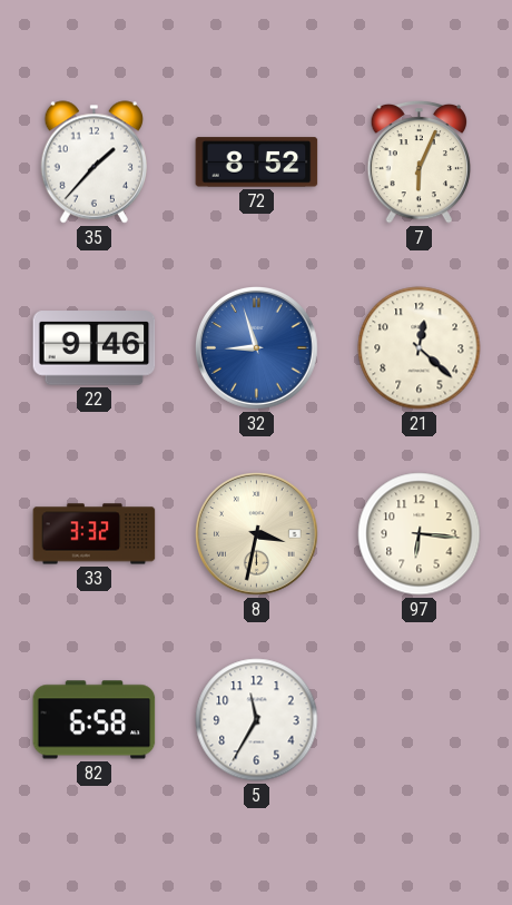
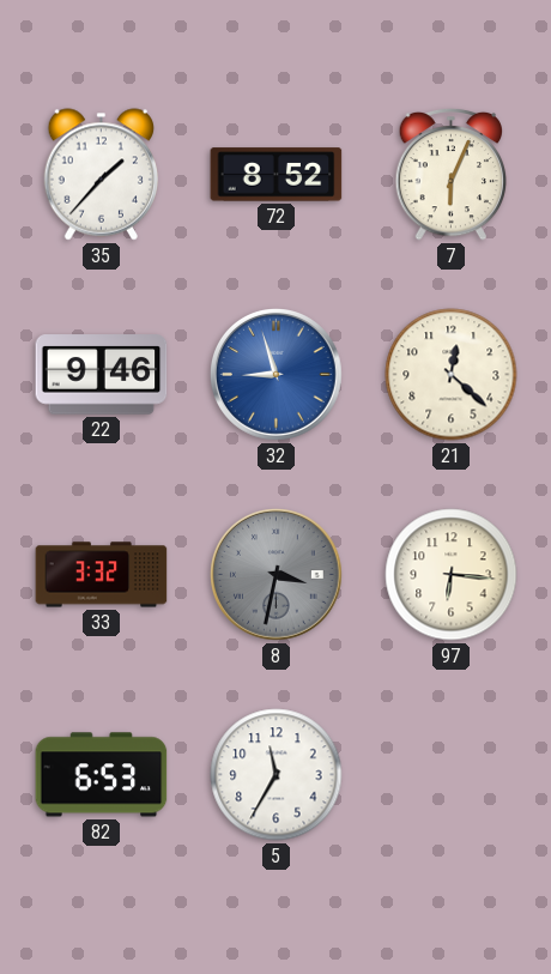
8 dial: cream -> grey
82: 6:58 -> 6:53
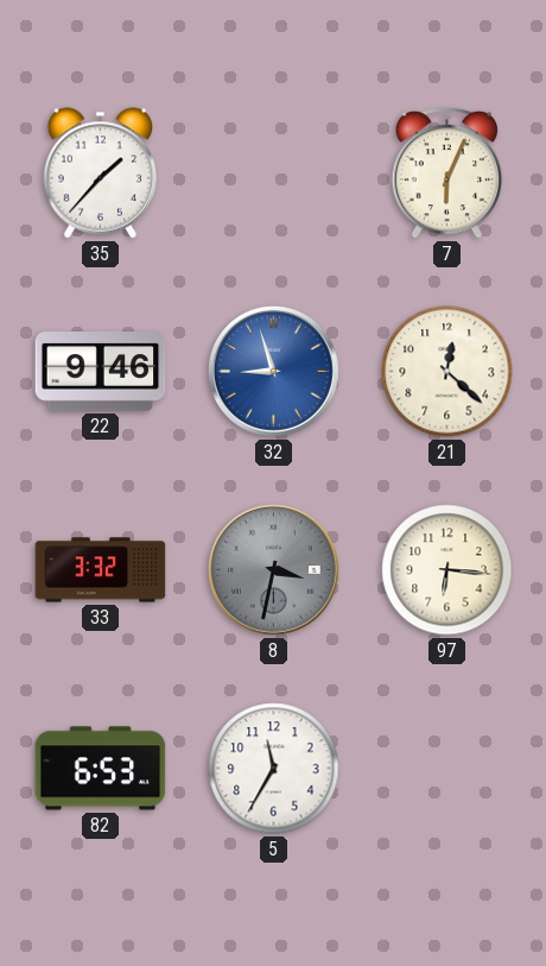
72: 8:52 -> none
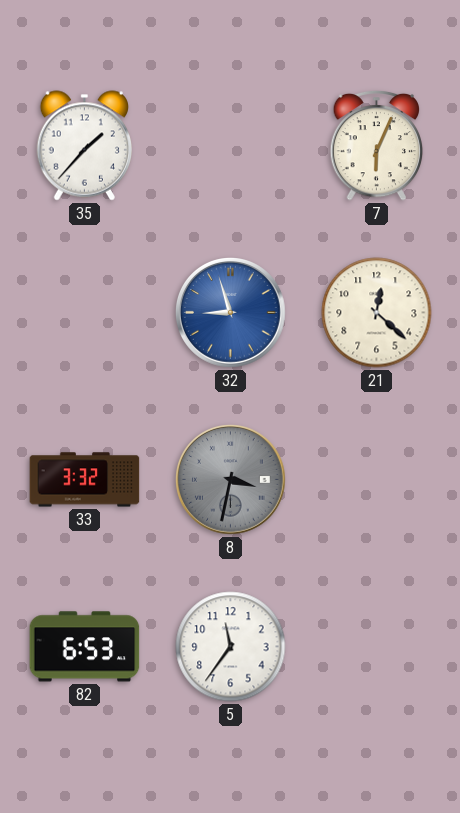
22: 9:46 -> none
97: 6:16 -> none
5: 11:35 -> 11:36
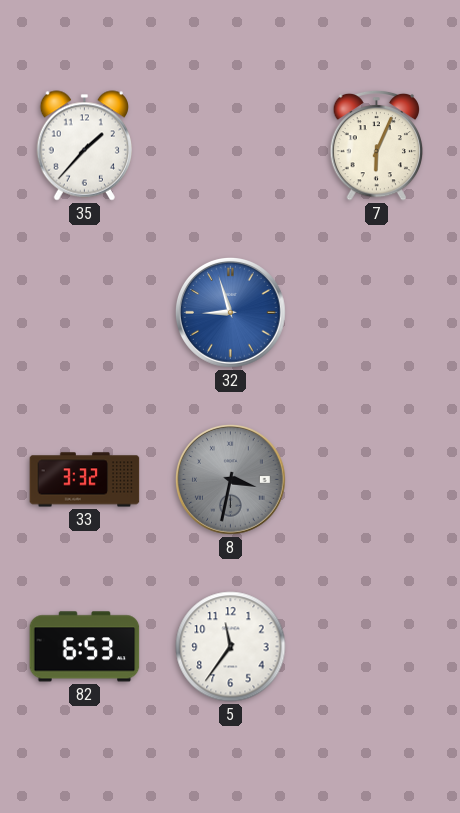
21: 12:22 -> none
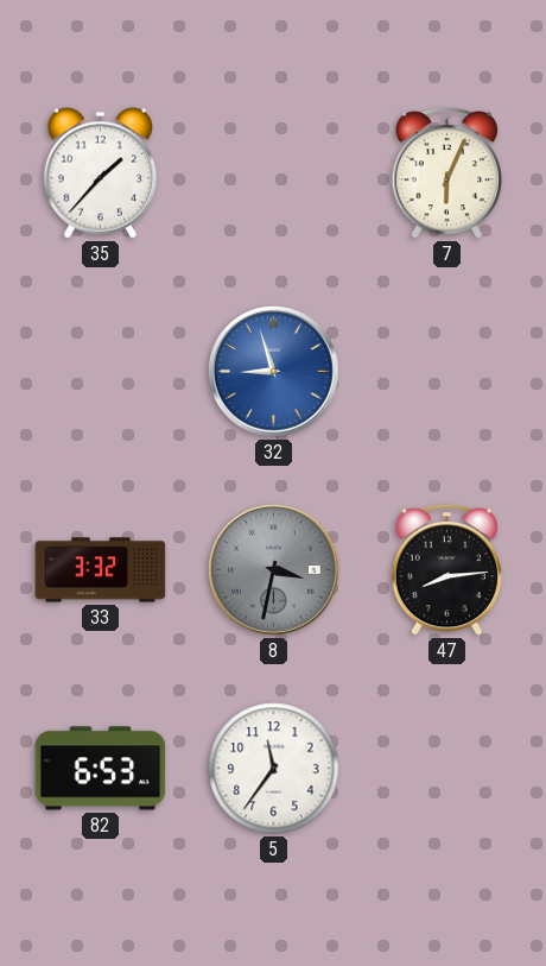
47: none -> 8:14
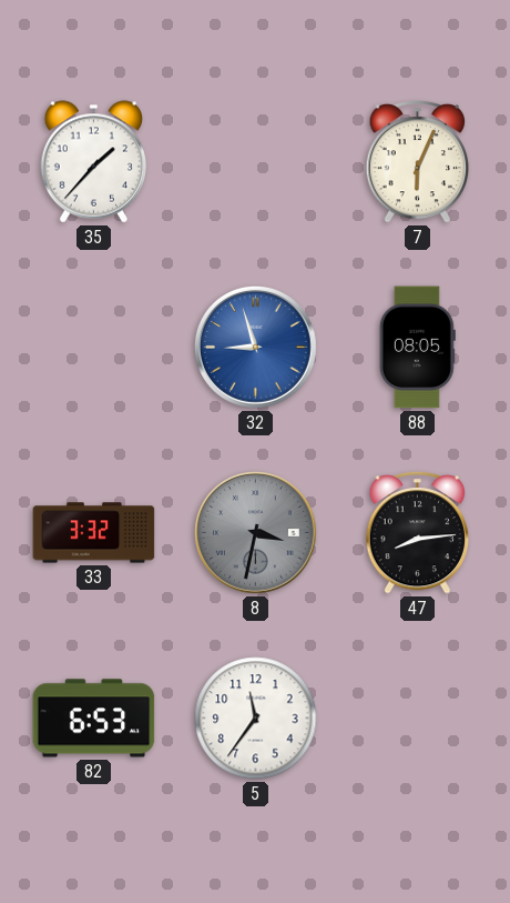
88: none -> 08:05
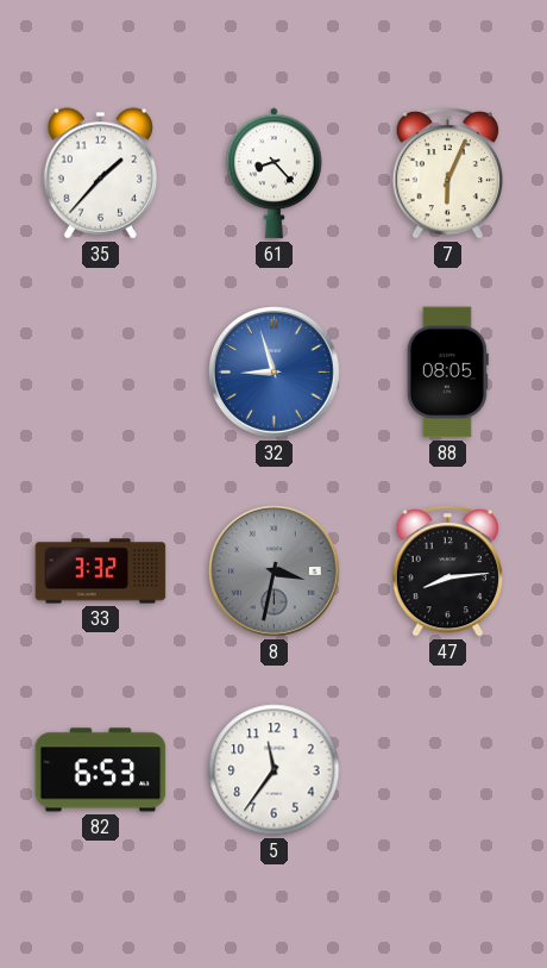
61: none -> 8:23
